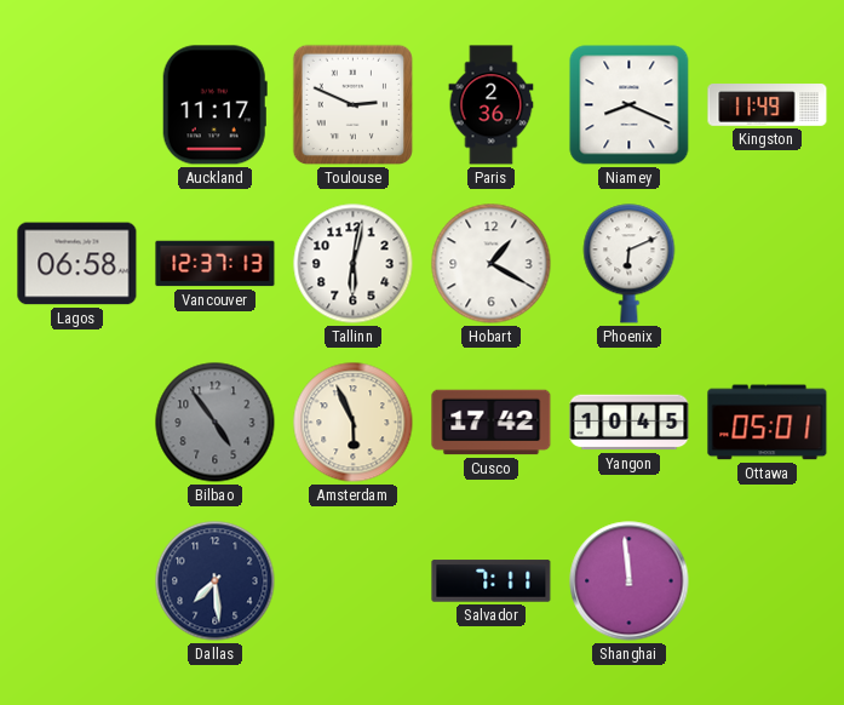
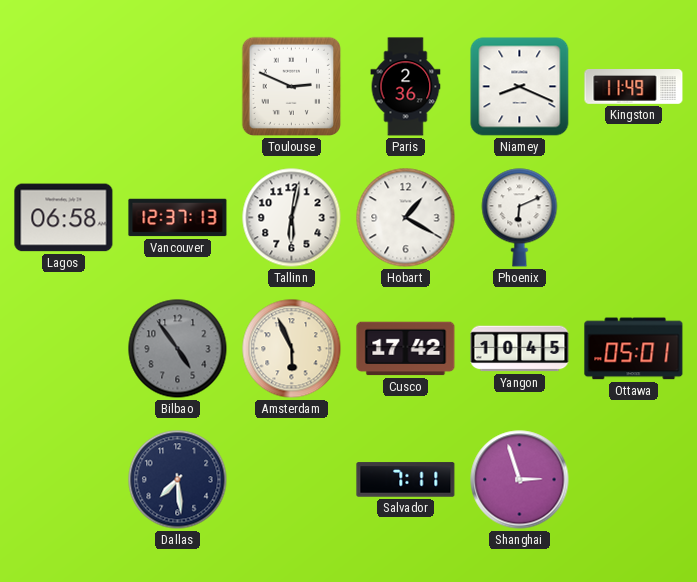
Auckland: 11:17 -> none
Shanghai: 11:59 -> 2:57
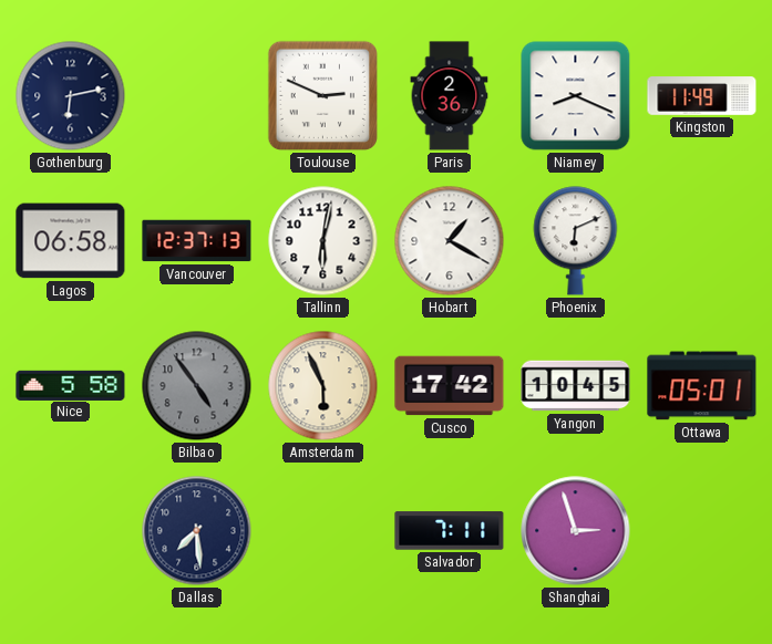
Gothenburg: none -> 6:13
Nice: none -> 5:58
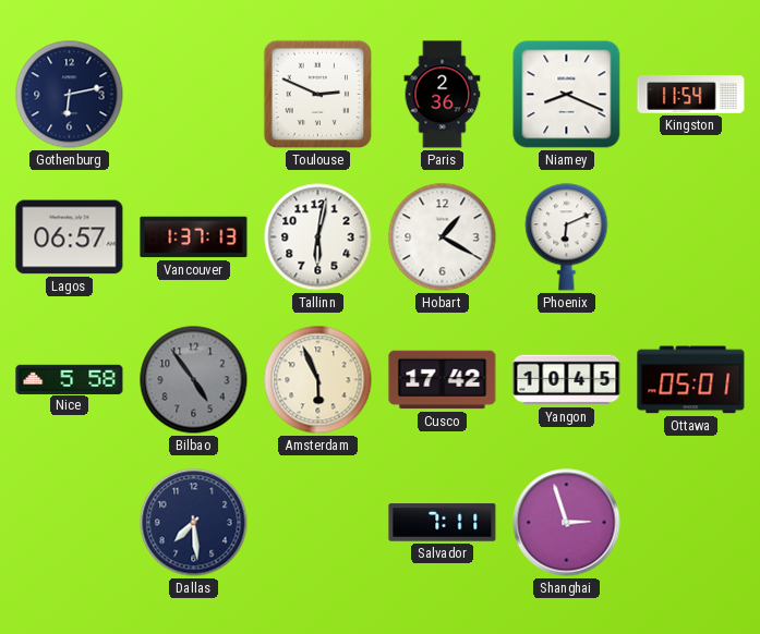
Kingston: 11:49 -> 11:54
Lagos: 06:58 -> 06:57
Vancouver: 12:37 -> 1:37
